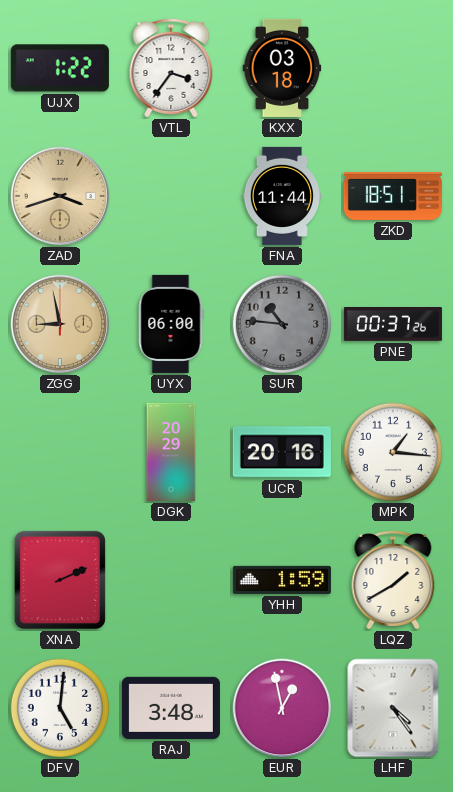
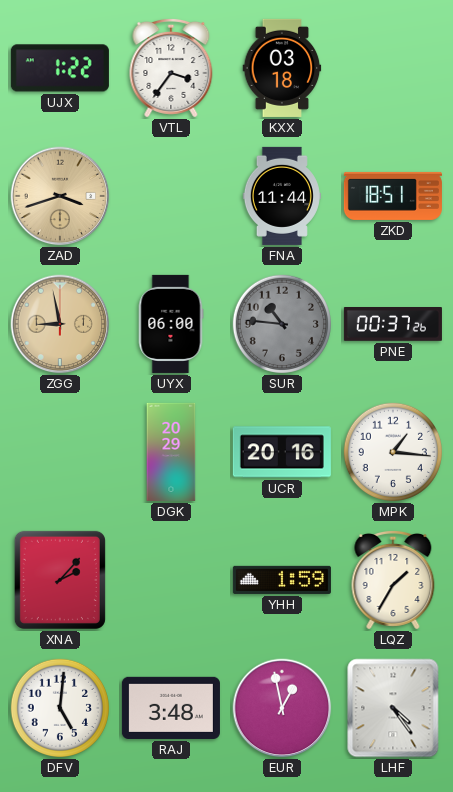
XNA: 2:11 -> 2:07
LQZ: 1:40 -> 1:35
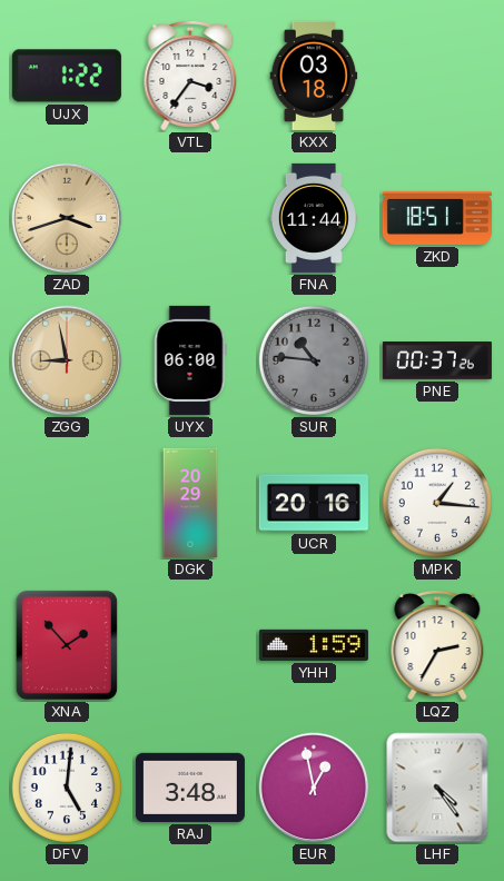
XNA: 2:07 -> 1:53
LQZ: 1:35 -> 2:35
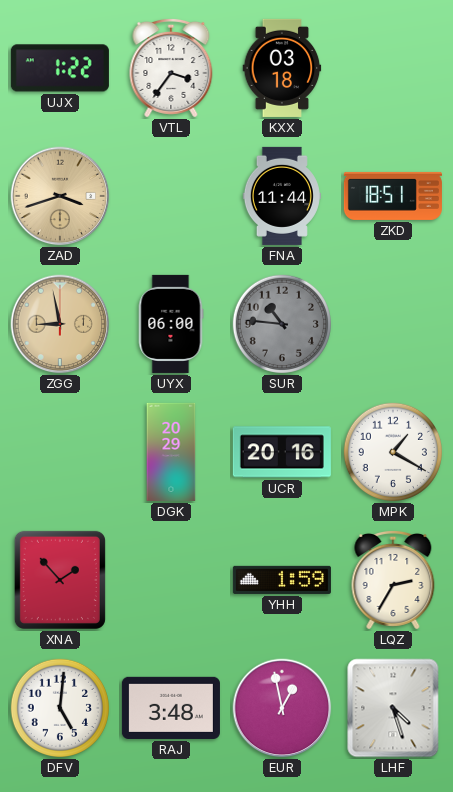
PNE: 00:37 -> none
MPK: 1:16 -> 1:20
LHF: 4:24 -> 4:27
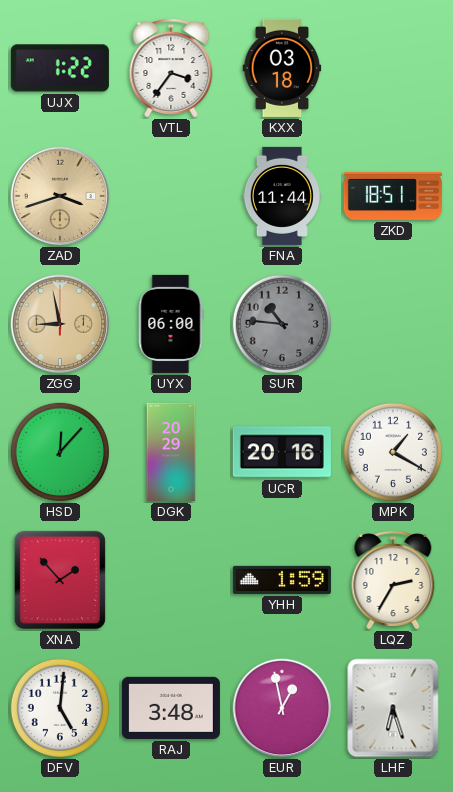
HSD: none -> 12:07
LHF: 4:27 -> 6:27
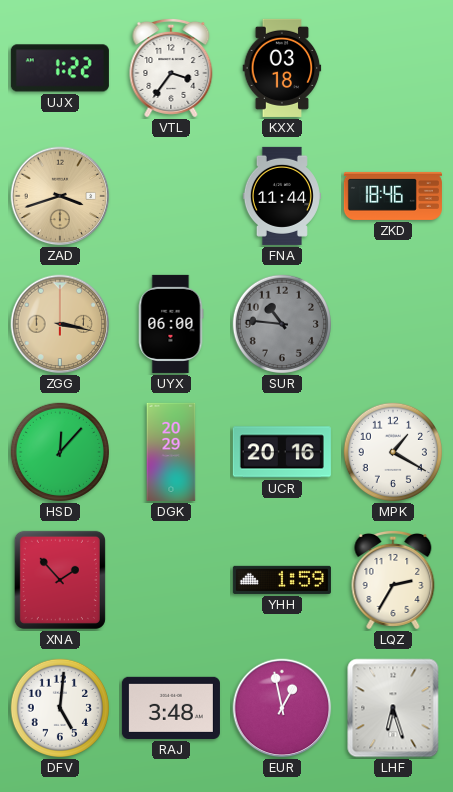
ZKD: 18:51 -> 18:46
ZGG: 8:58 -> 3:17
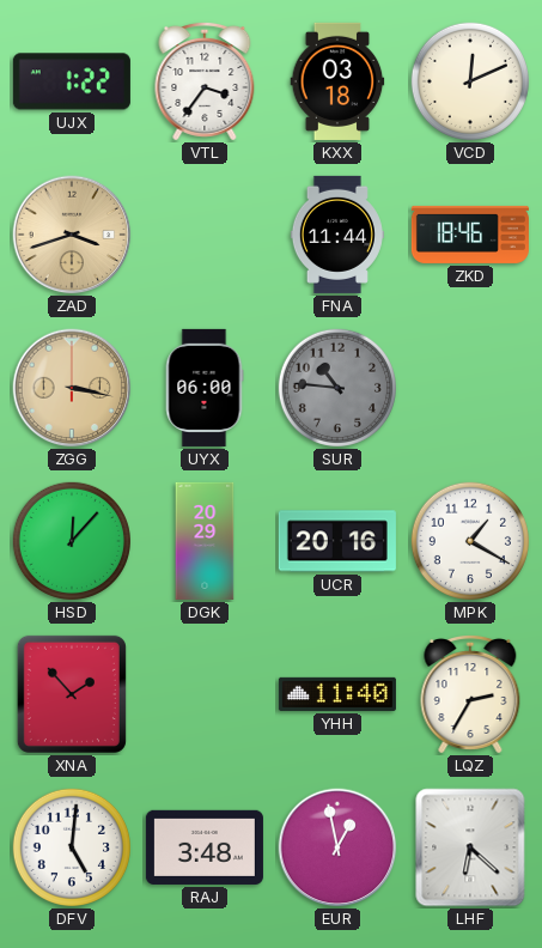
VCD: none -> 12:11
YHH: 1:59 -> 11:40
LHF: 6:27 -> 6:22
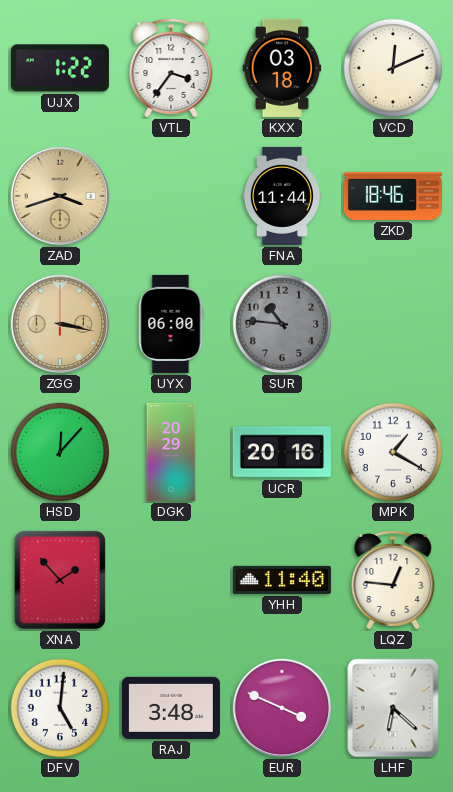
LQZ: 2:35 -> 12:46
EUR: 12:58 -> 3:49
